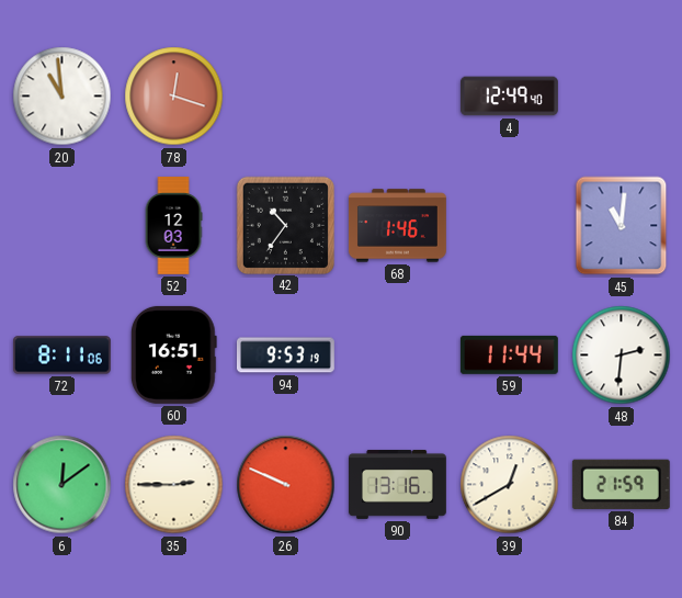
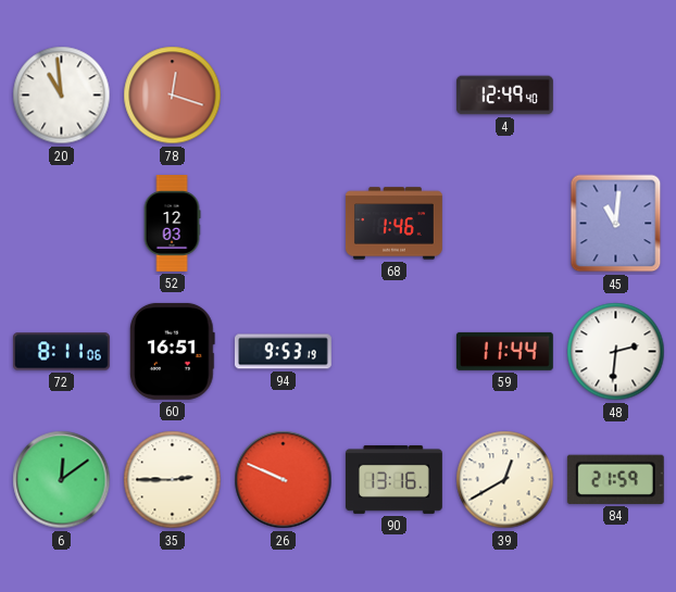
42: 10:36 -> none
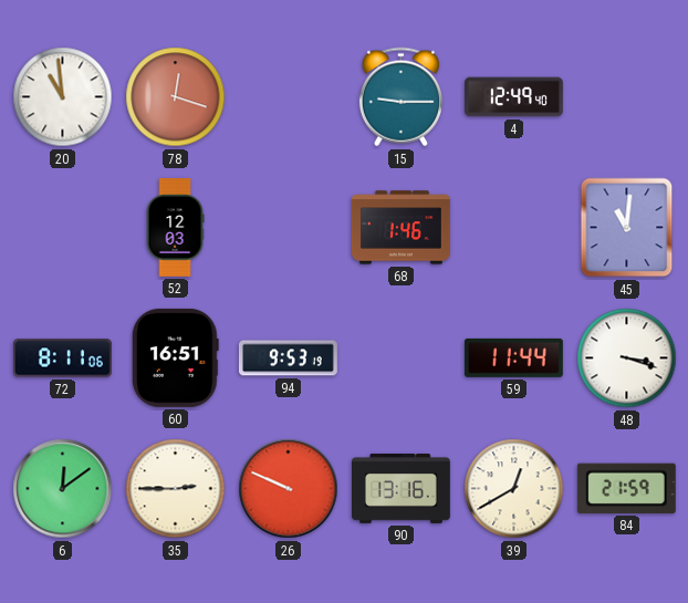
15: none -> 9:15
48: 2:31 -> 3:18
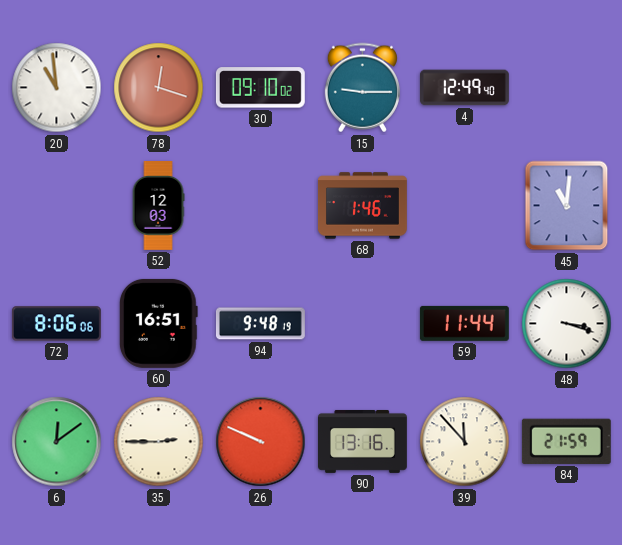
30: none -> 09:10
72: 8:11 -> 8:06
94: 9:53 -> 9:48
39: 12:40 -> 11:53
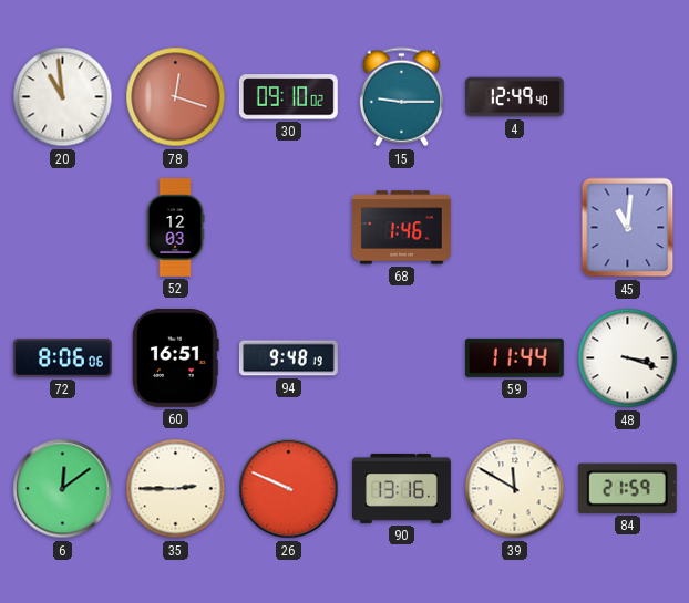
39: 11:53 -> 11:50
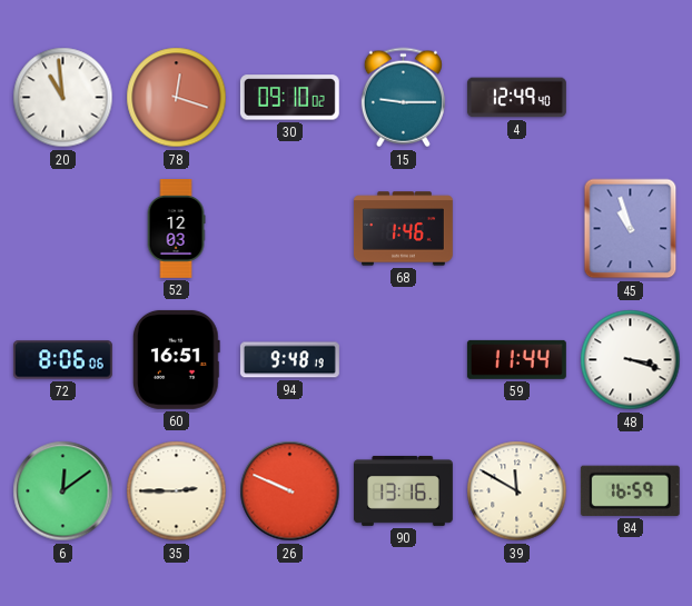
45: 11:01 -> 10:57
84: 21:59 -> 16:59
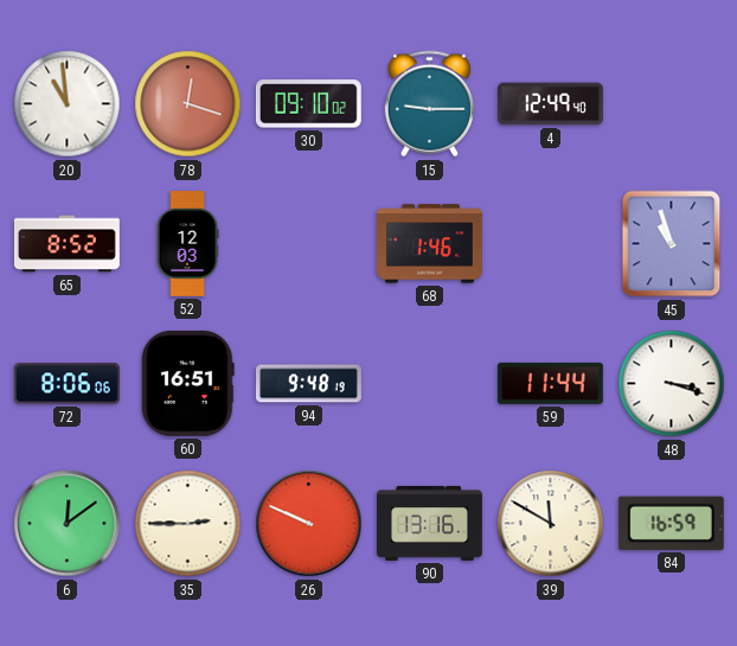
65: none -> 8:52
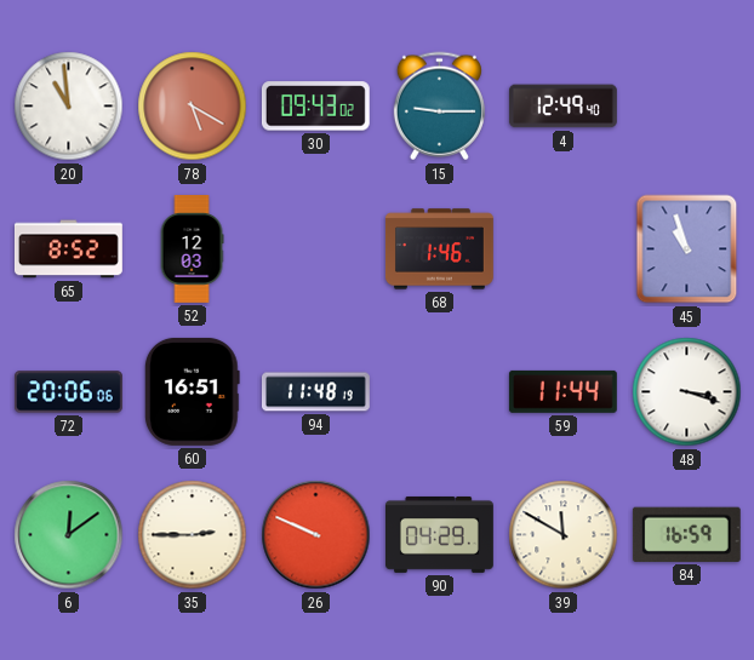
78: 12:18 -> 5:20
30: 09:10 -> 09:43
72: 8:06 -> 20:06
94: 9:48 -> 11:48
90: 13:16 -> 04:29
